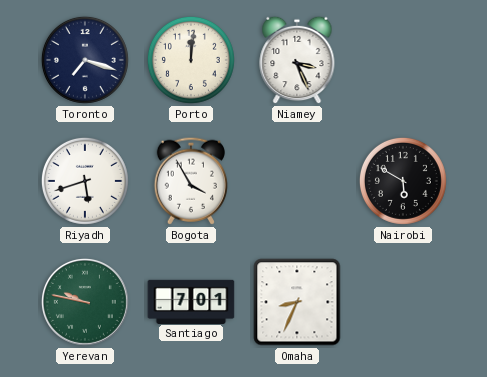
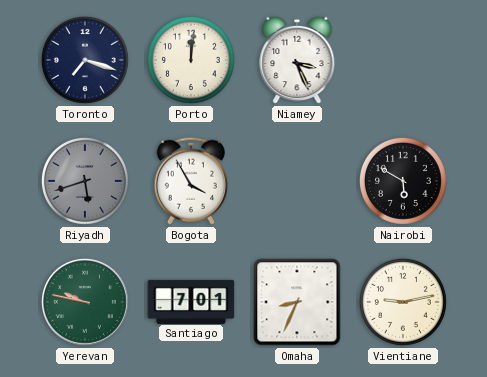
Riyadh dial: white -> grey
Vientiane: none -> 9:13
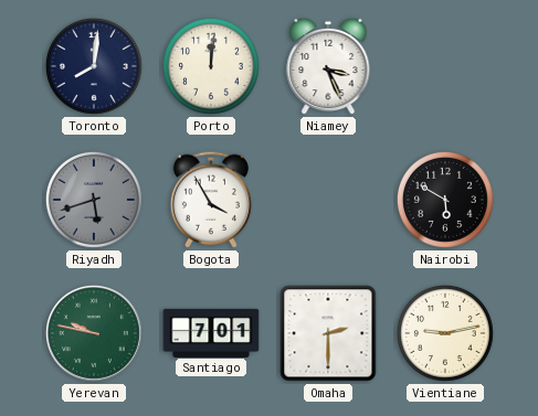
Toronto: 7:18 -> 8:01
Omaha: 8:34 -> 2:30
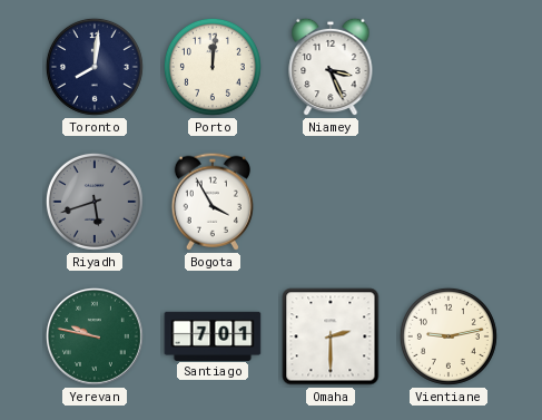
Nairobi: 5:50 -> none
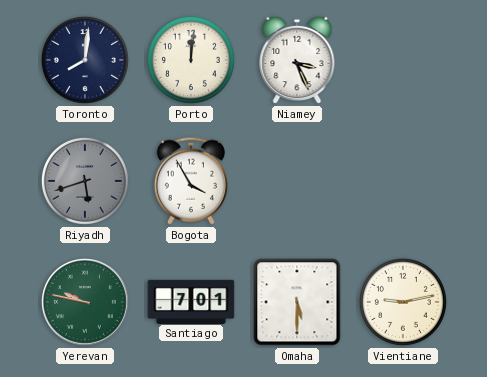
Omaha: 2:30 -> 5:30
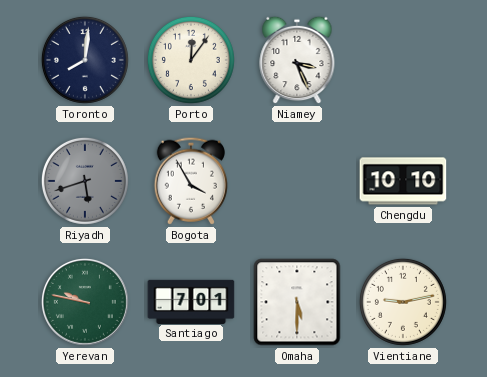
Porto: 12:01 -> 12:06
Chengdu: none -> 10:10
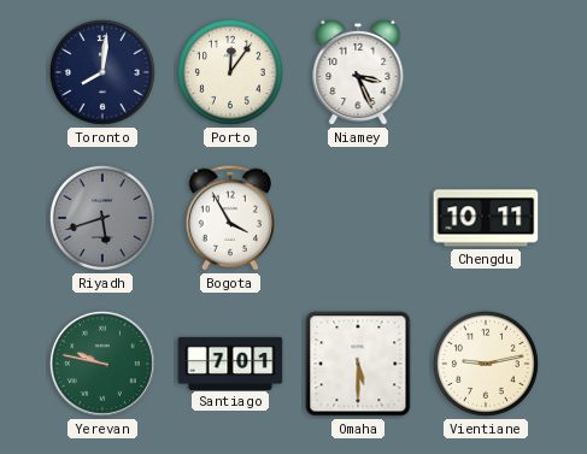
Chengdu: 10:10 -> 10:11
